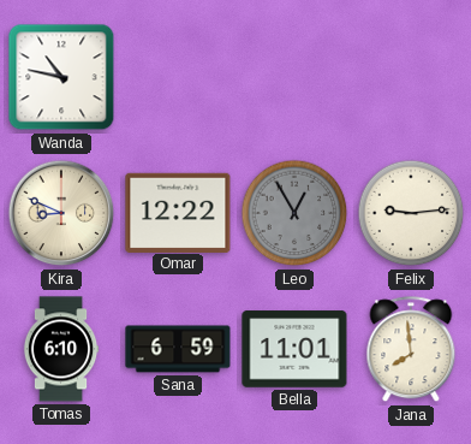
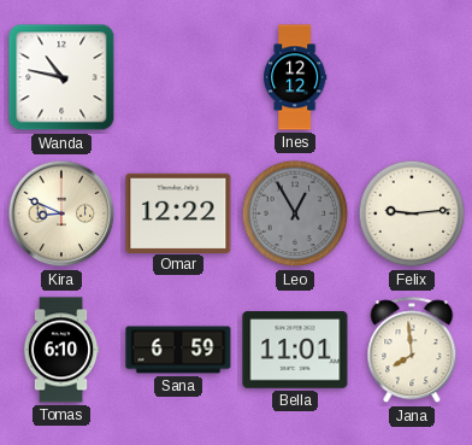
Ines: none -> 12:12
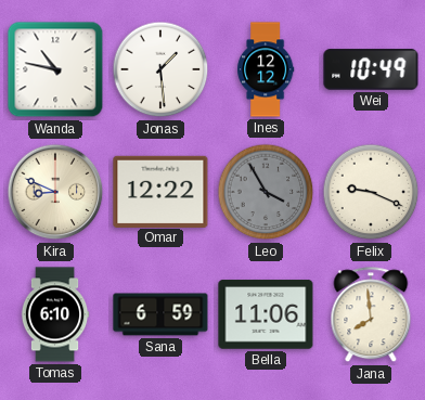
Jonas: none -> 1:29
Wei: none -> 10:49
Leo: 12:55 -> 3:55
Felix: 9:14 -> 9:19
Bella: 11:01 -> 11:06
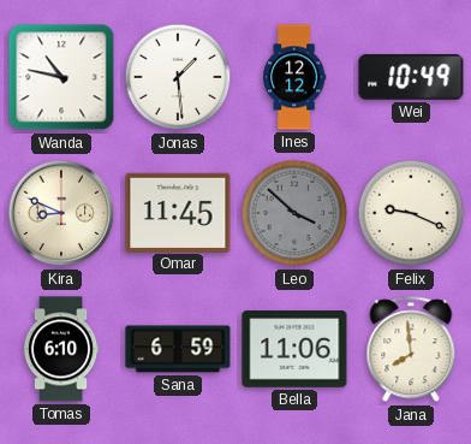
Omar: 12:22 -> 11:45
Leo: 3:55 -> 3:52
